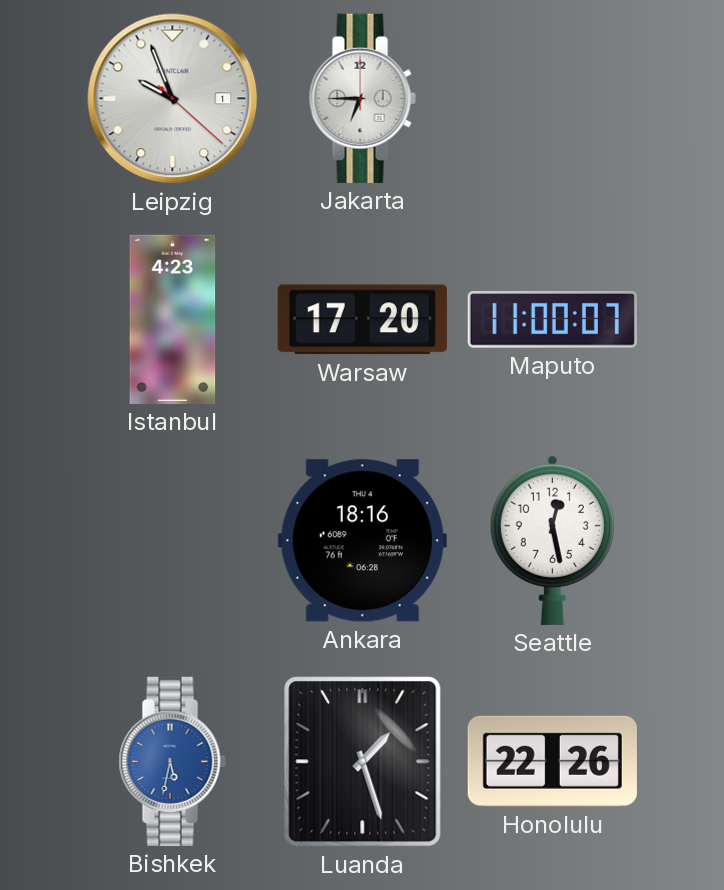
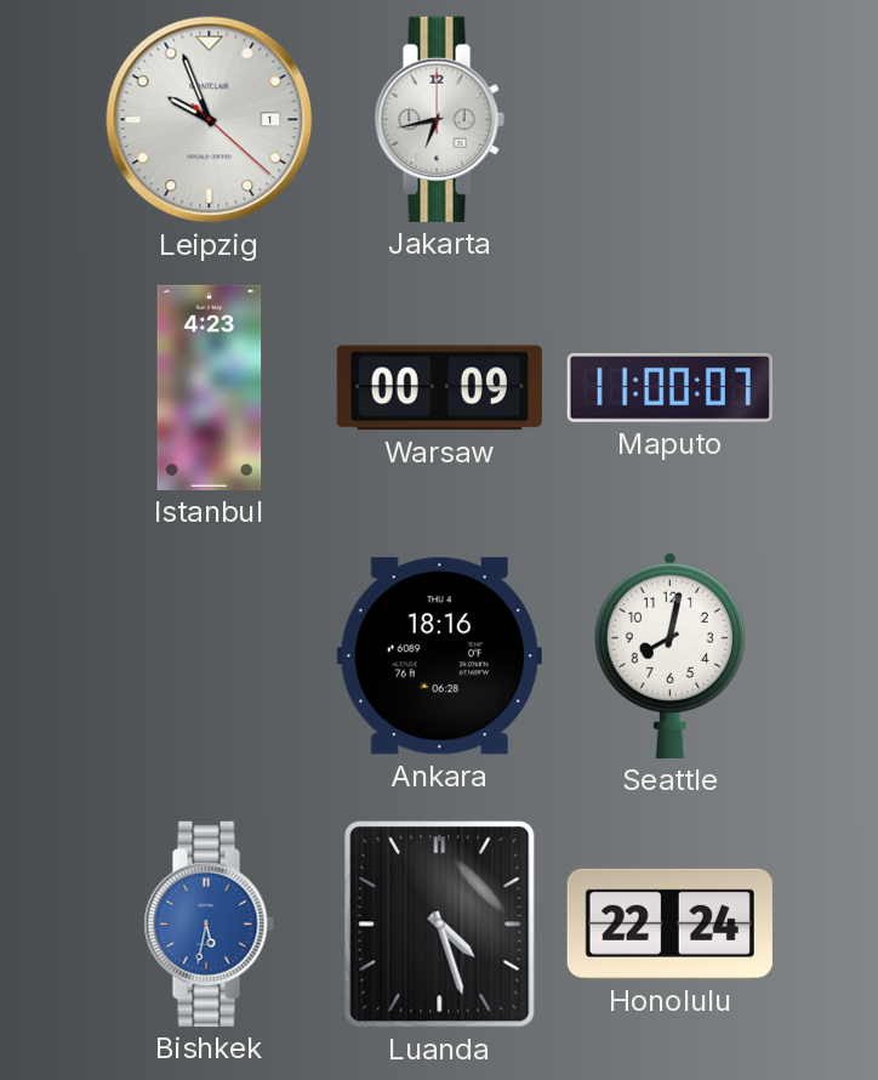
Jakarta: 6:45 -> 6:43
Warsaw: 17:20 -> 00:09
Seattle: 12:28 -> 8:02
Luanda: 1:27 -> 4:27
Honolulu: 22:26 -> 22:24
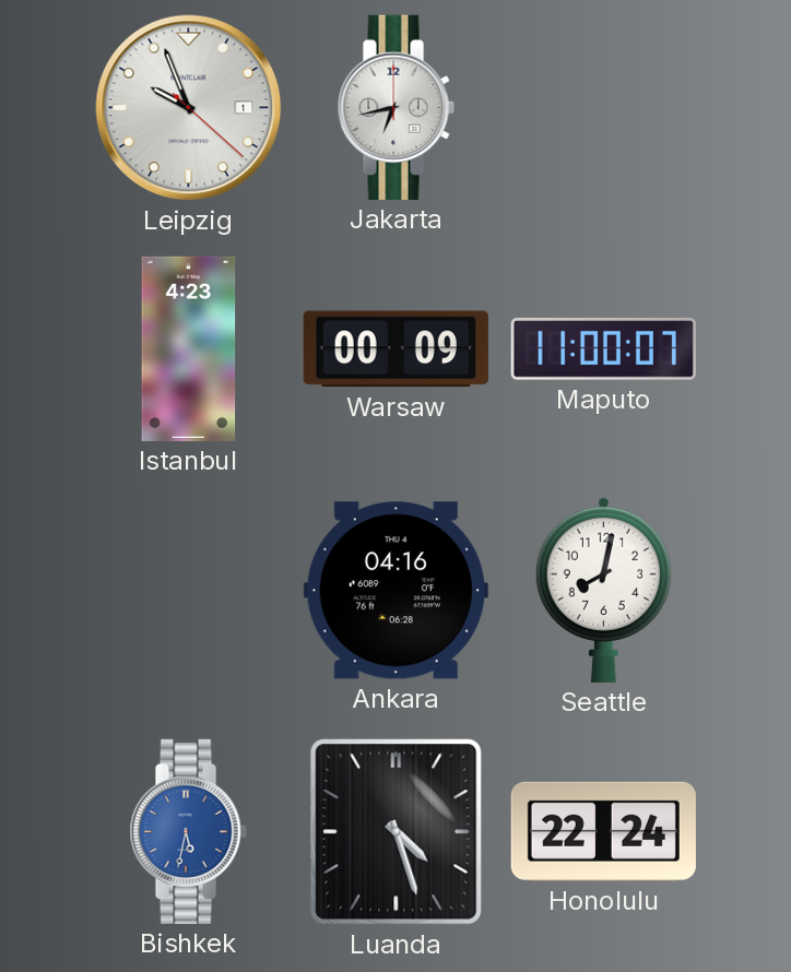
Ankara: 18:16 -> 04:16
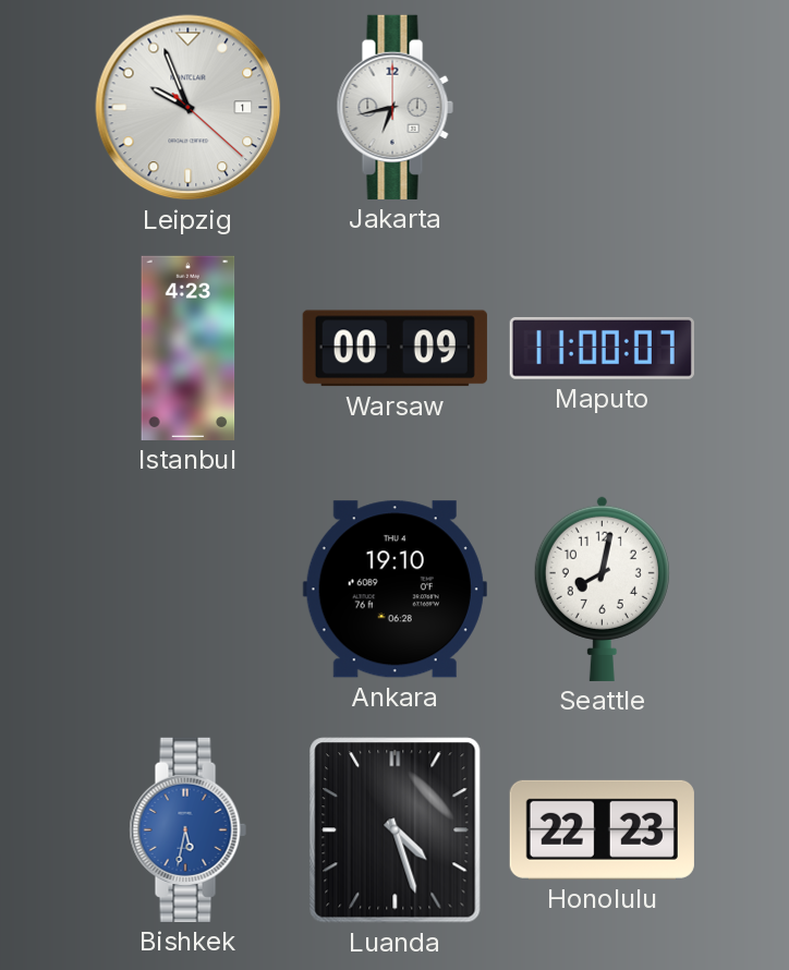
Ankara: 04:16 -> 19:10
Honolulu: 22:24 -> 22:23
